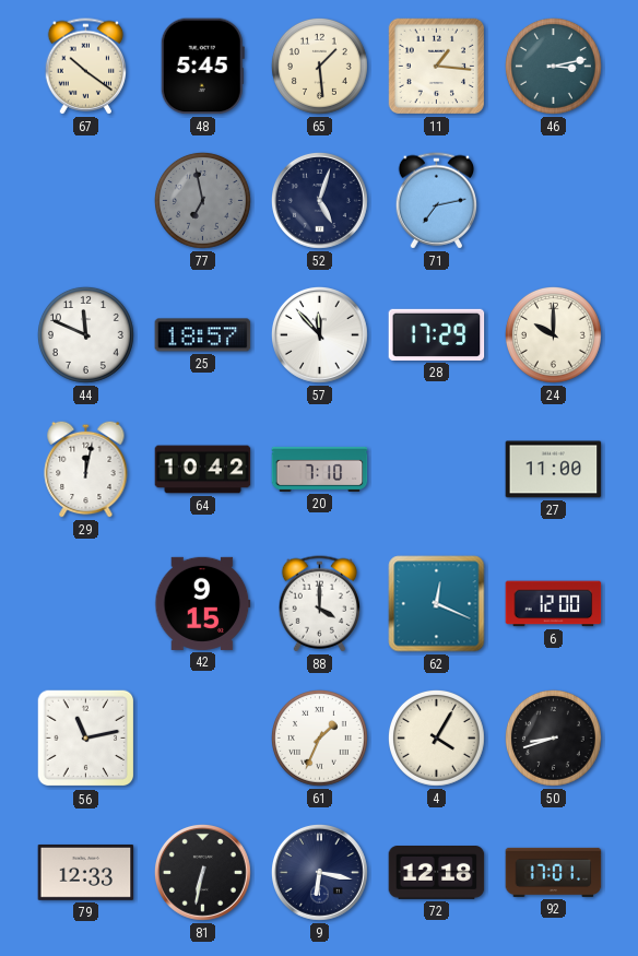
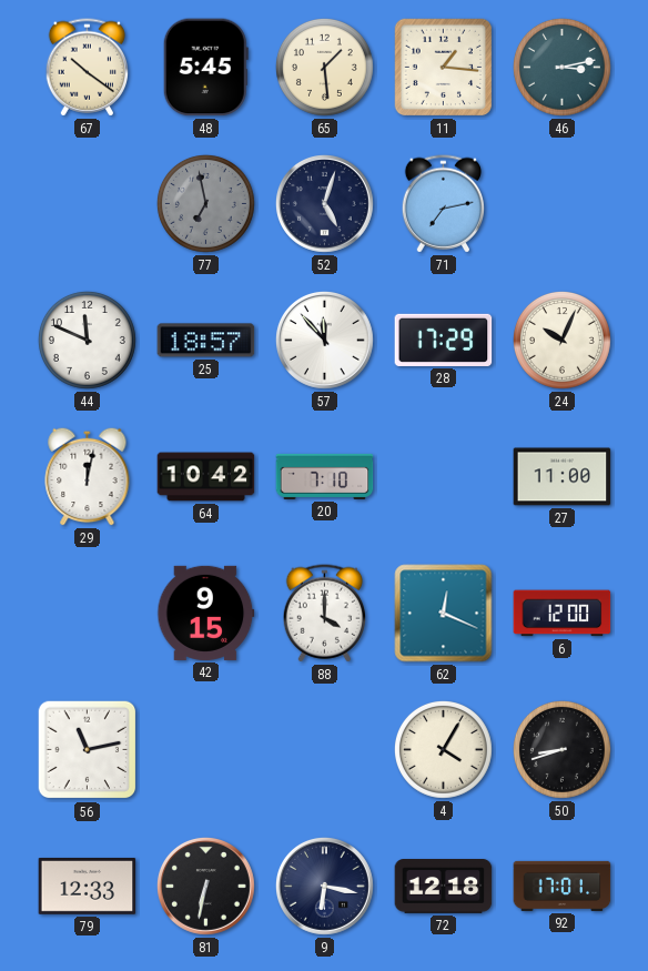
24: 10:00 -> 10:04
61: 1:34 -> none
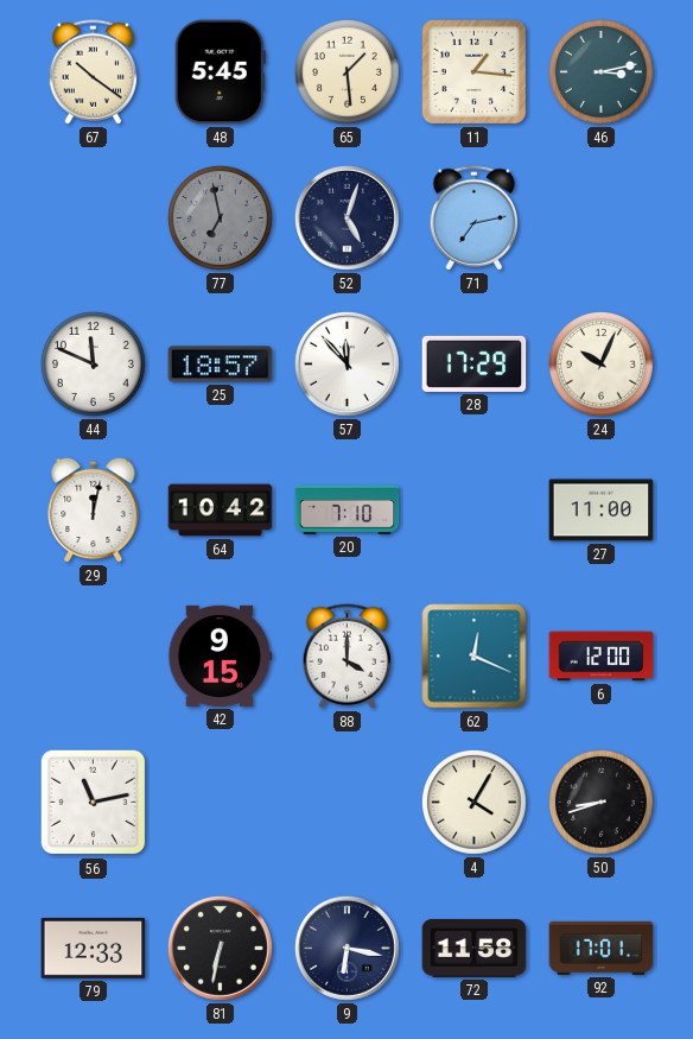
72: 12:18 -> 11:58
